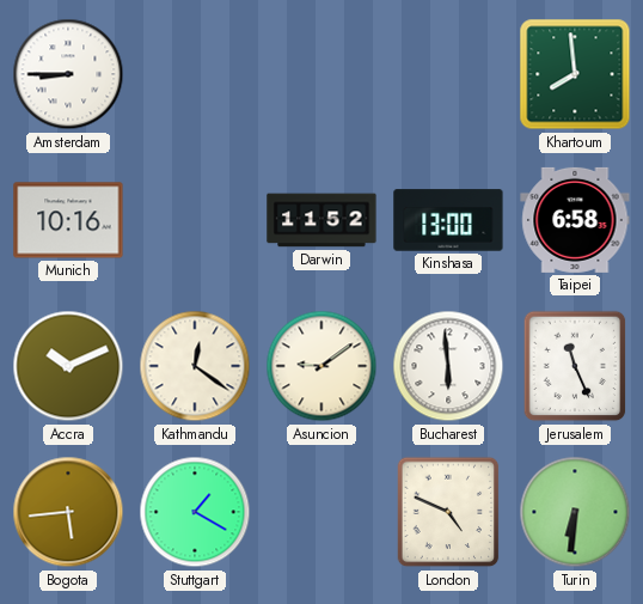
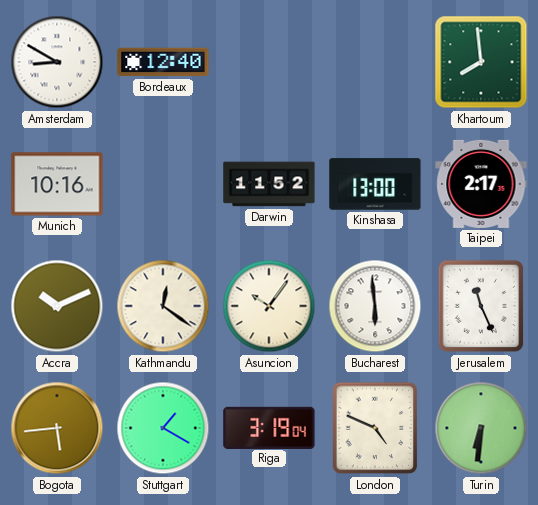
Amsterdam: 8:45 -> 8:50
Bordeaux: none -> 12:40
Taipei: 6:58 -> 2:17
Asuncion: 9:09 -> 10:06
Riga: none -> 3:19
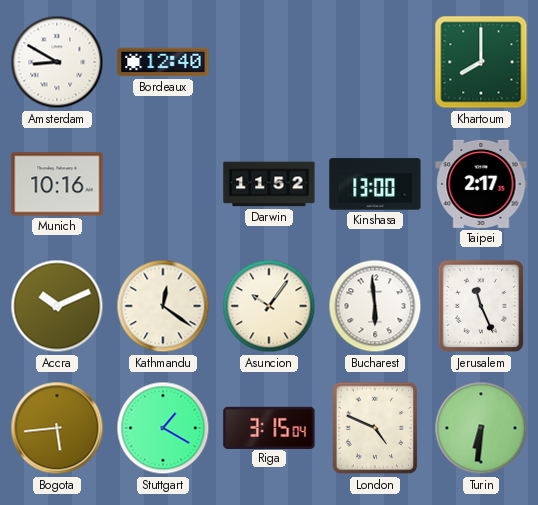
Khartoum: 7:59 -> 8:00
Riga: 3:19 -> 3:15
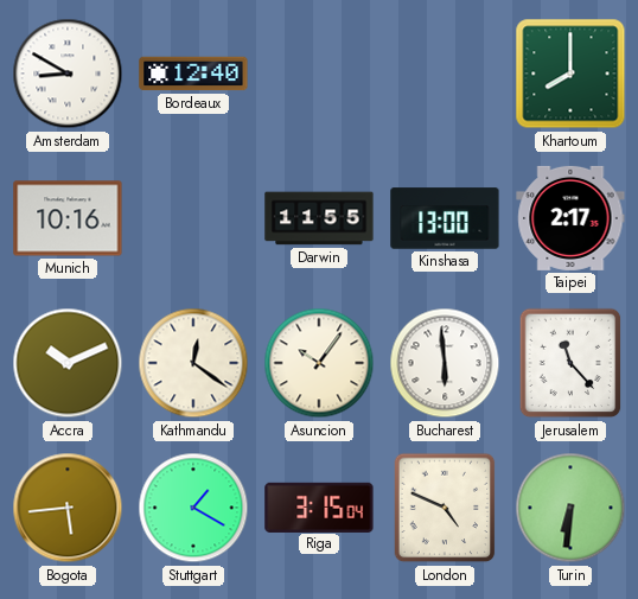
Darwin: 11:52 -> 11:55
Jerusalem: 11:26 -> 11:23
